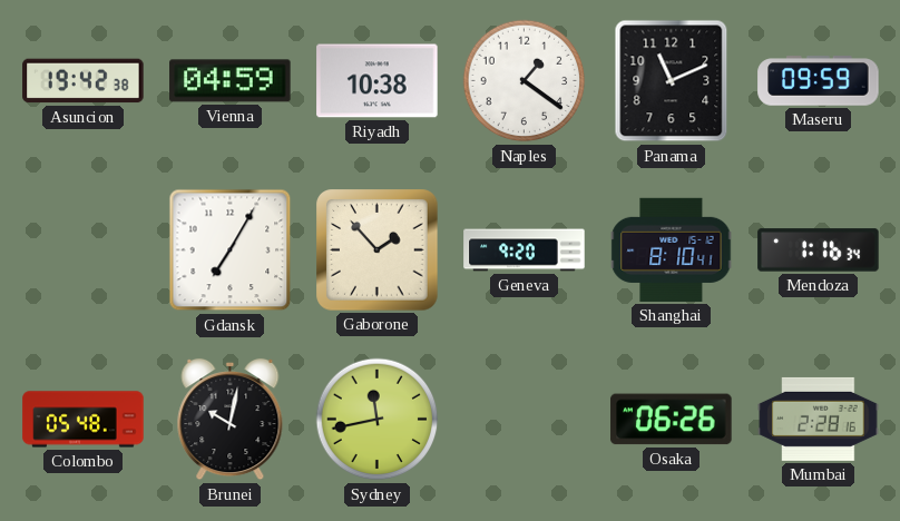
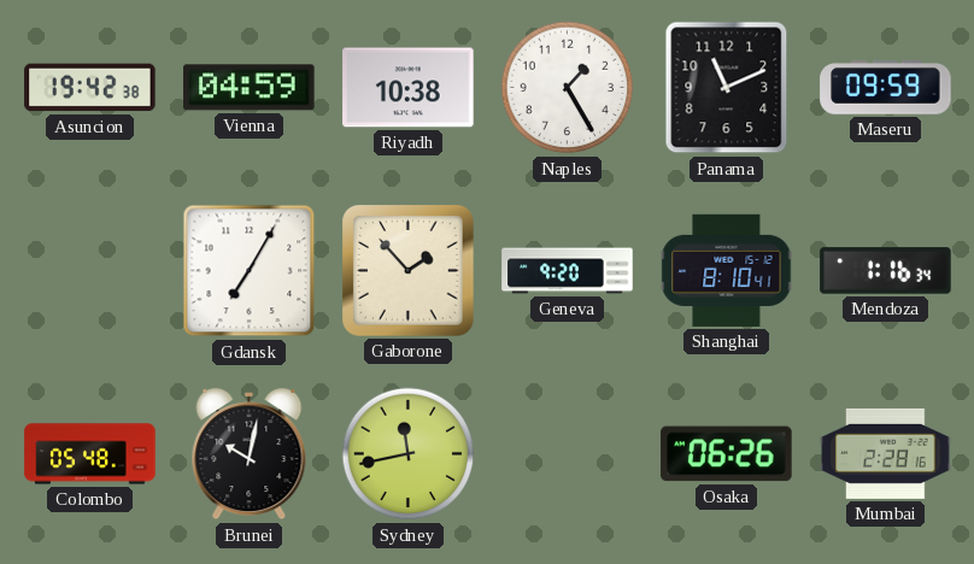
Naples: 1:21 -> 1:25
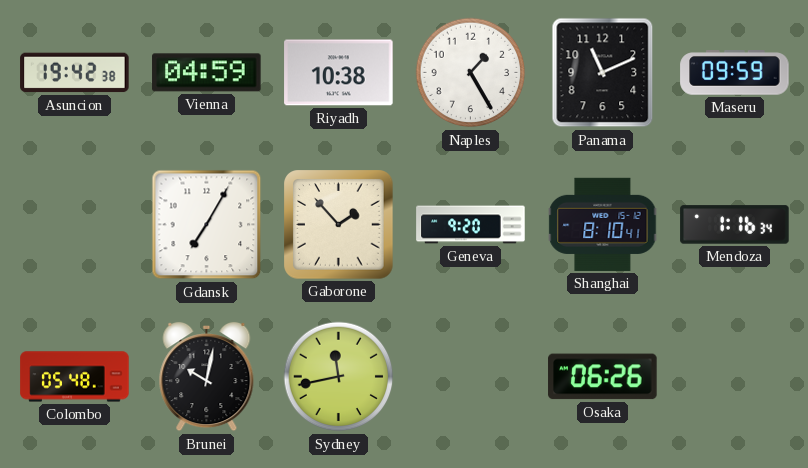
Mumbai: 2:28 -> none
